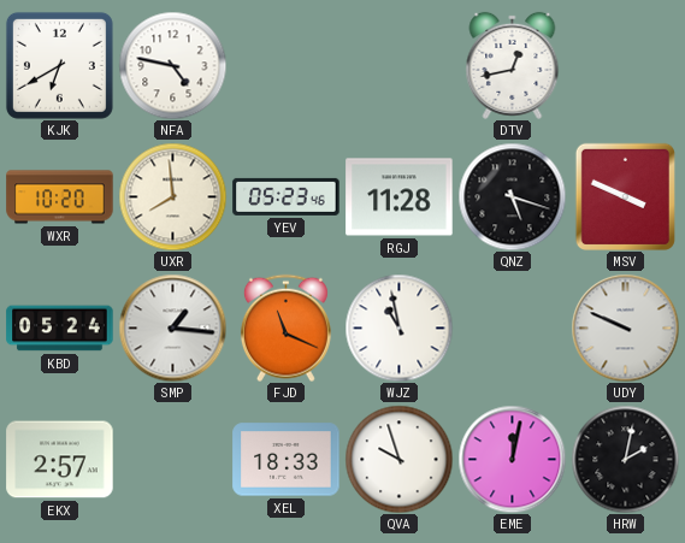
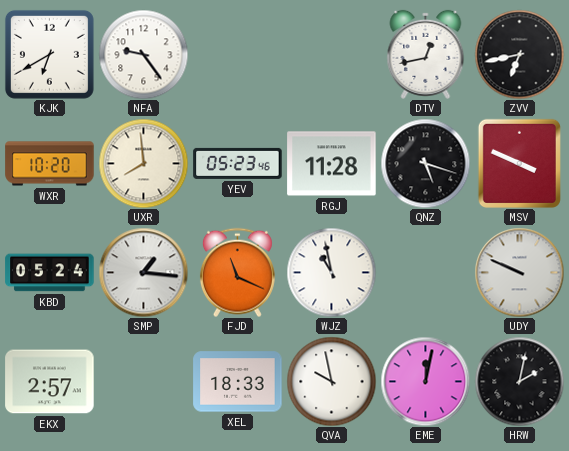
NFA: 4:47 -> 9:24
ZVV: none -> 6:43
QVA: 9:57 -> 9:58
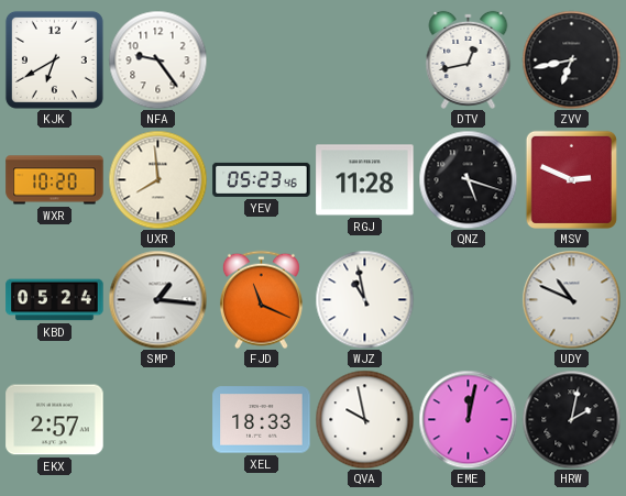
MSV: 3:49 -> 2:49
UDY: 9:49 -> 10:49
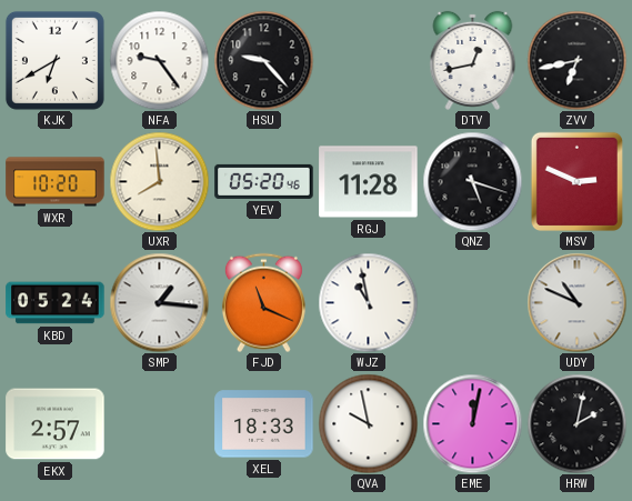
HSU: none -> 9:23
YEV: 05:23 -> 05:20
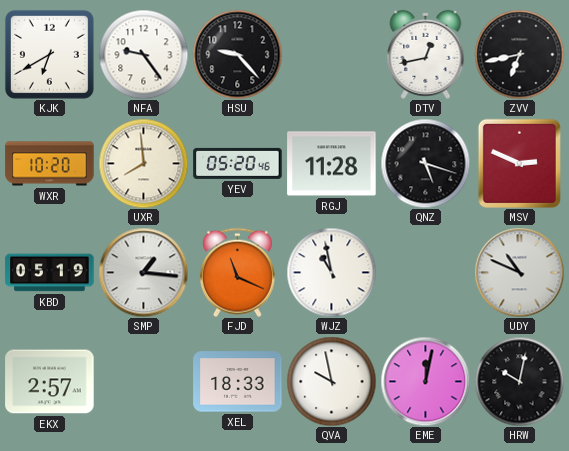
KBD: 05:24 -> 05:19
HRW: 2:02 -> 10:02
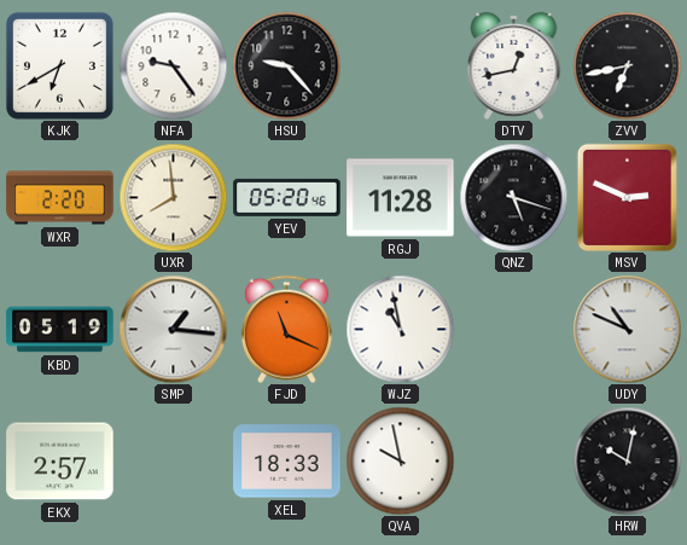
WXR: 10:20 -> 2:20
EME: 12:02 -> none
